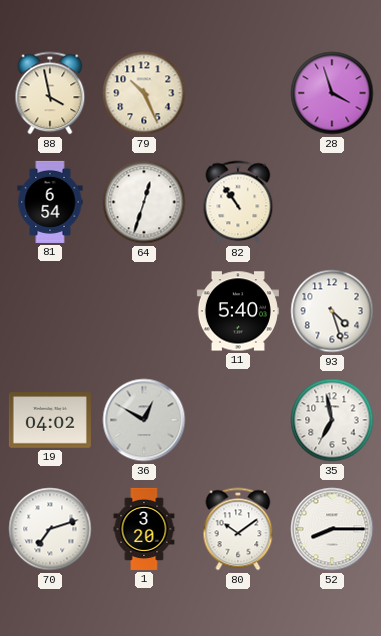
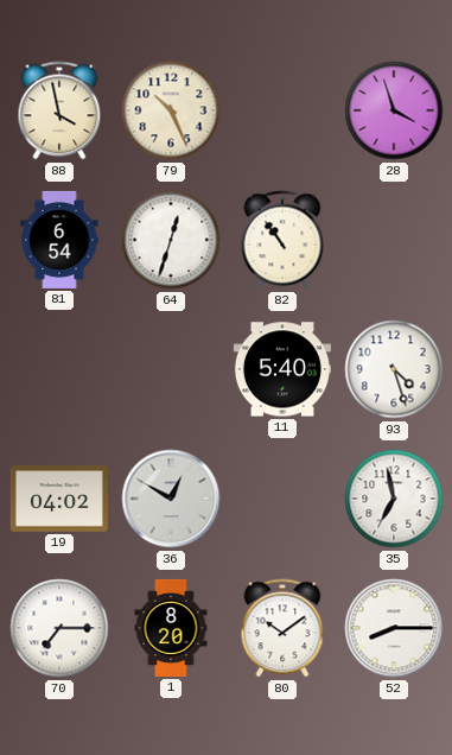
70: 7:12 -> 7:15
1: 3:20 -> 8:20
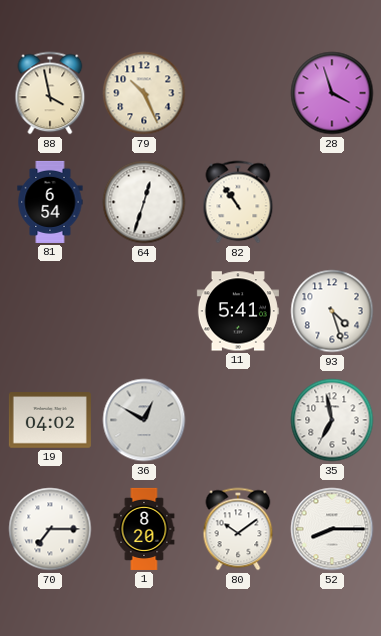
11: 5:40 -> 5:41
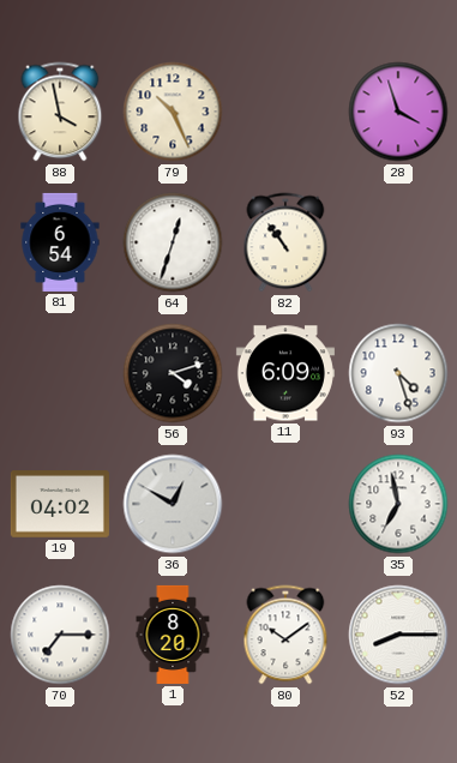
56: none -> 4:12
11: 5:41 -> 6:09
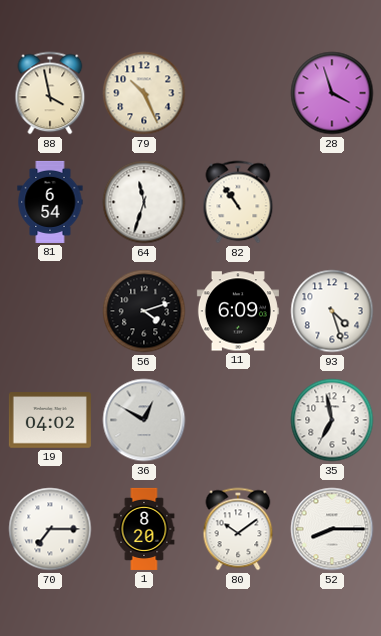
64: 12:33 -> 11:33
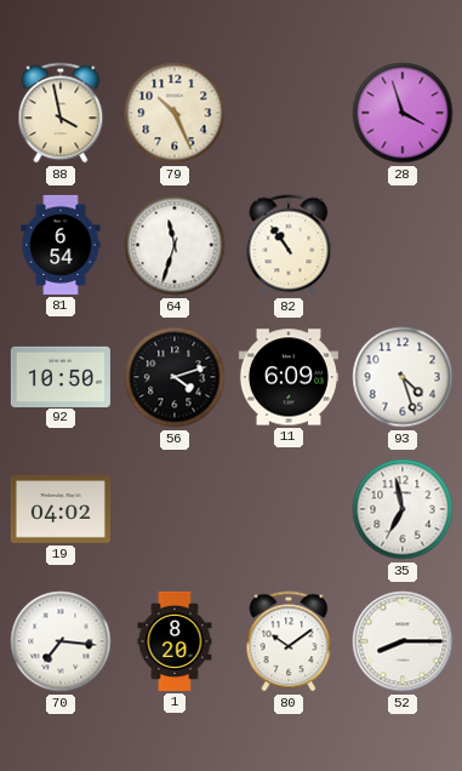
92: none -> 10:50
36: 12:50 -> none
70: 7:15 -> 7:16
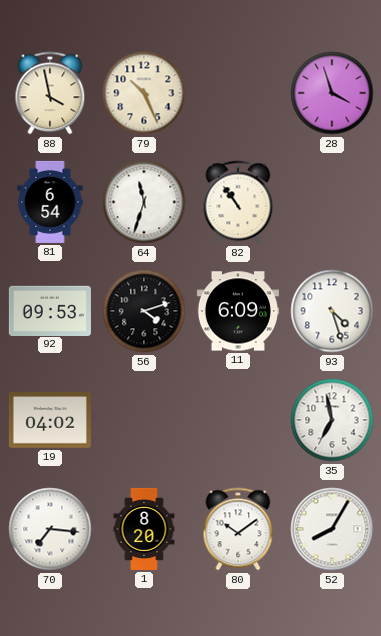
92: 10:50 -> 09:53
52: 8:15 -> 8:05
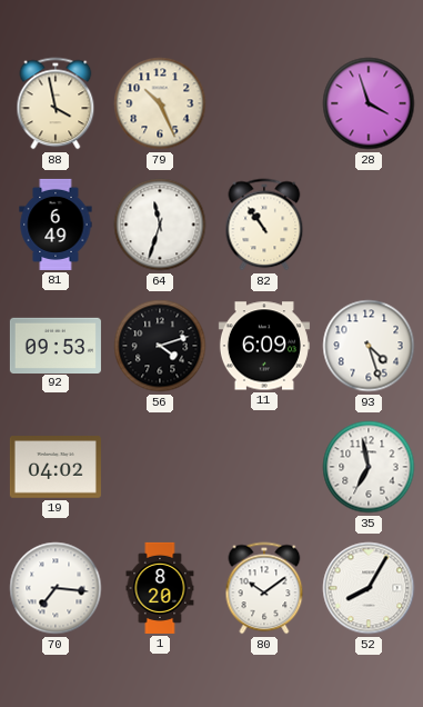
81: 6:54 -> 6:49
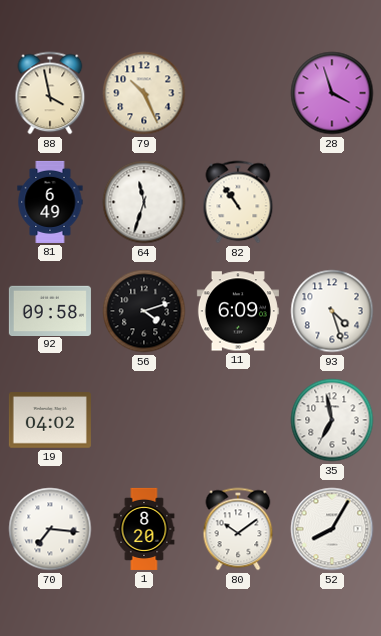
92: 09:53 -> 09:58
